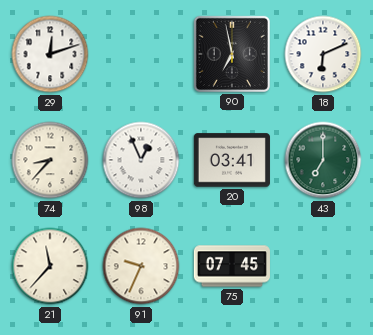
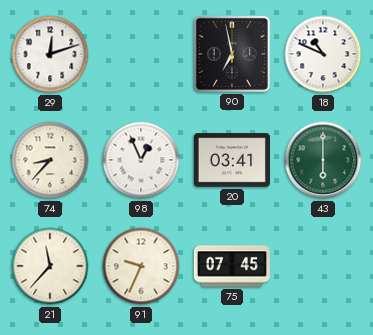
18: 6:11 -> 10:49
43: 7:00 -> 6:00
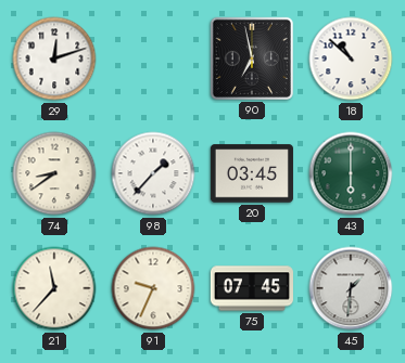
18: 10:49 -> 10:52
74: 8:37 -> 8:39
98: 12:56 -> 1:37
20: 03:41 -> 03:45
45: none -> 1:31
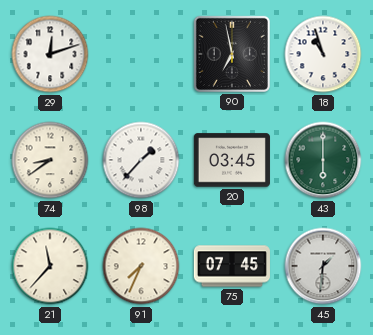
18: 10:52 -> 10:57
91: 9:34 -> 7:34
